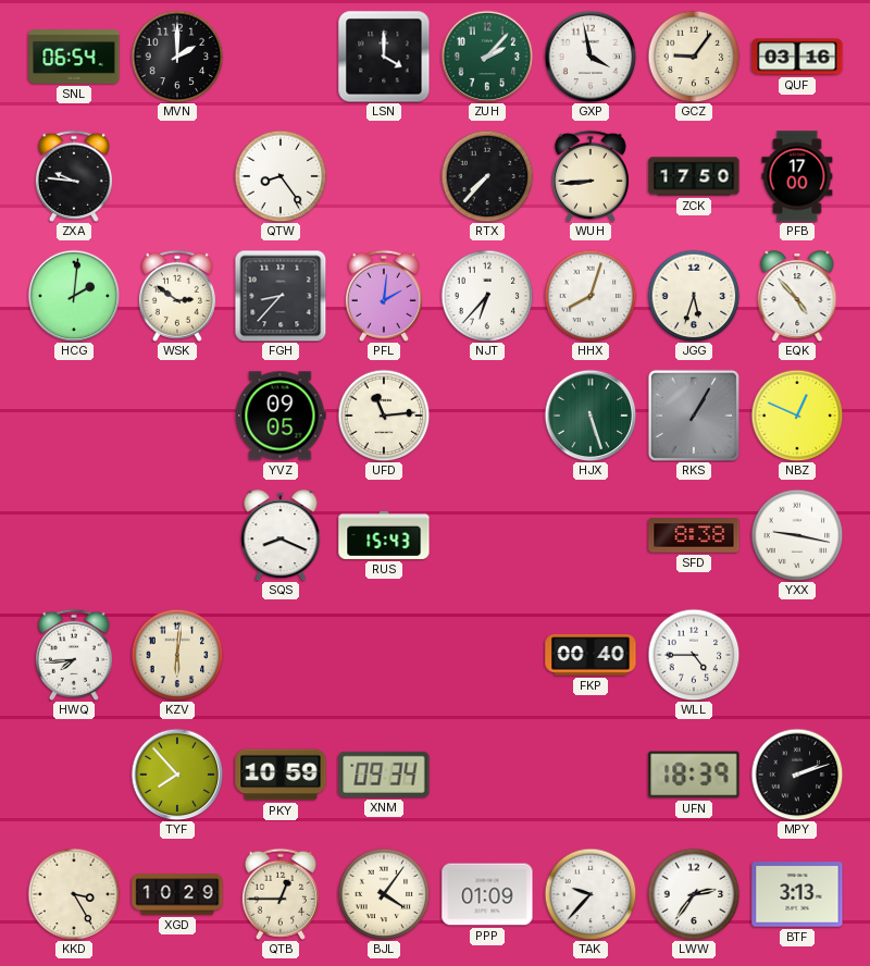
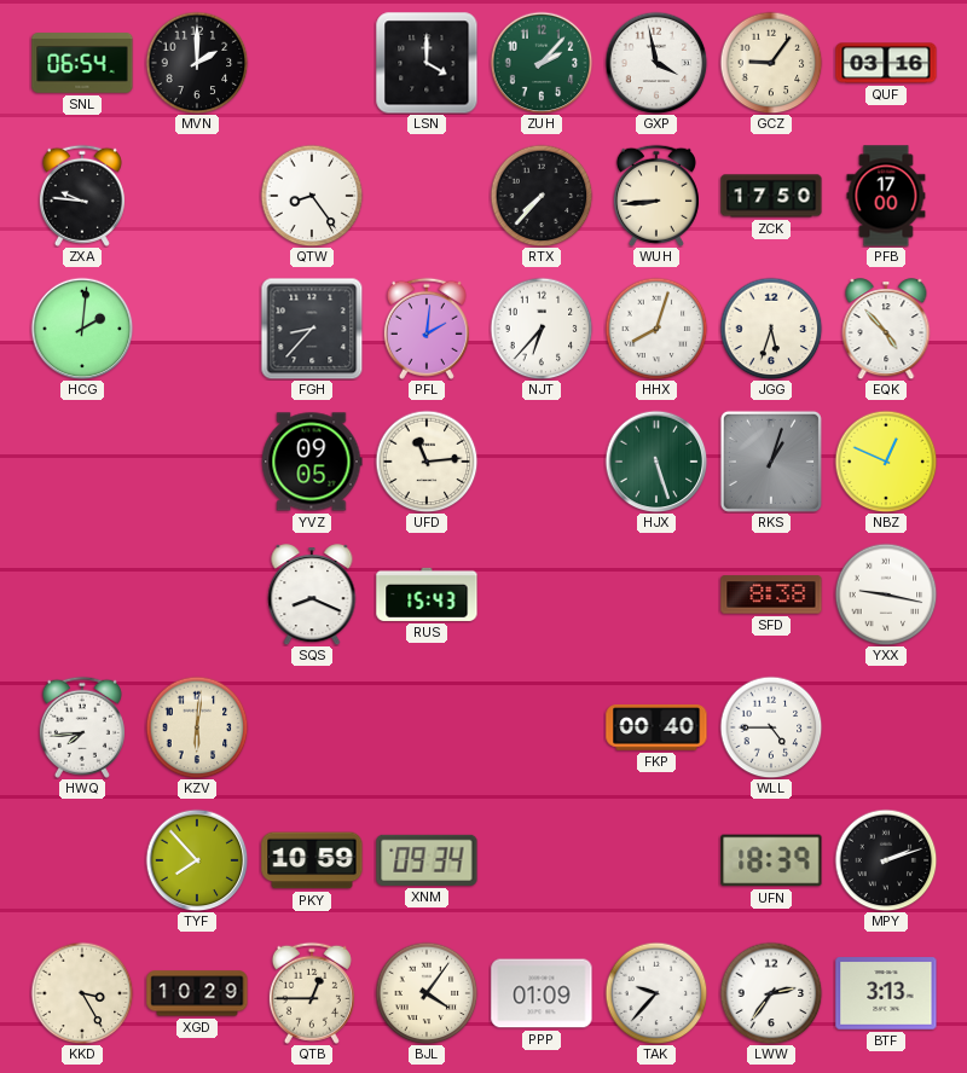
WSK: 2:51 -> none
RKS: 1:05 -> 1:03
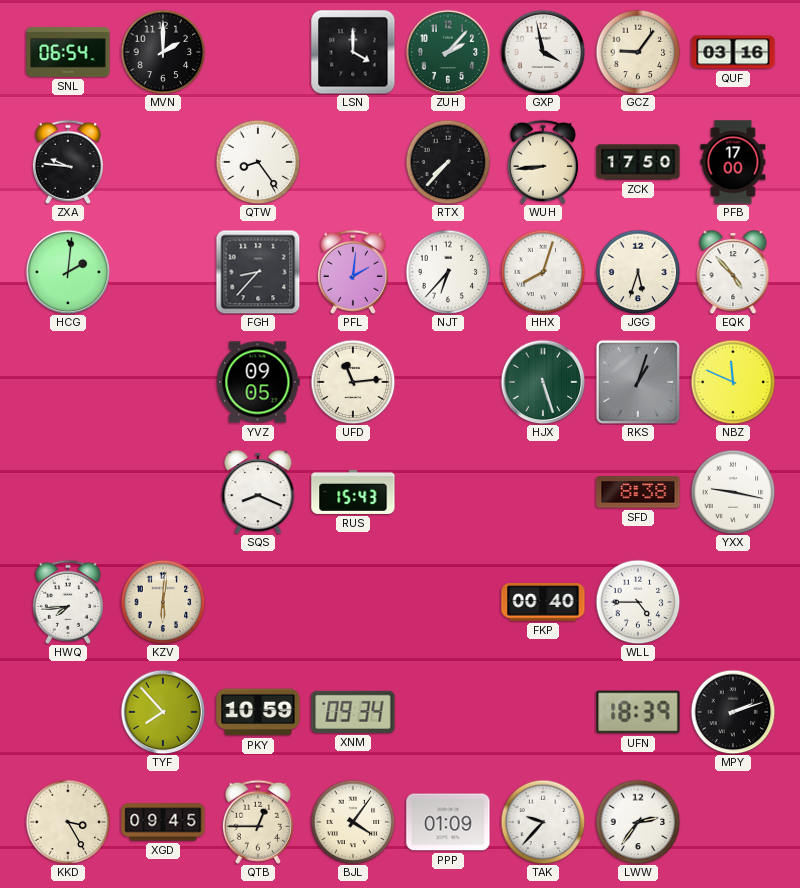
NBZ: 12:49 -> 11:49
XGD: 10:29 -> 09:45
BTF: 3:13 -> none
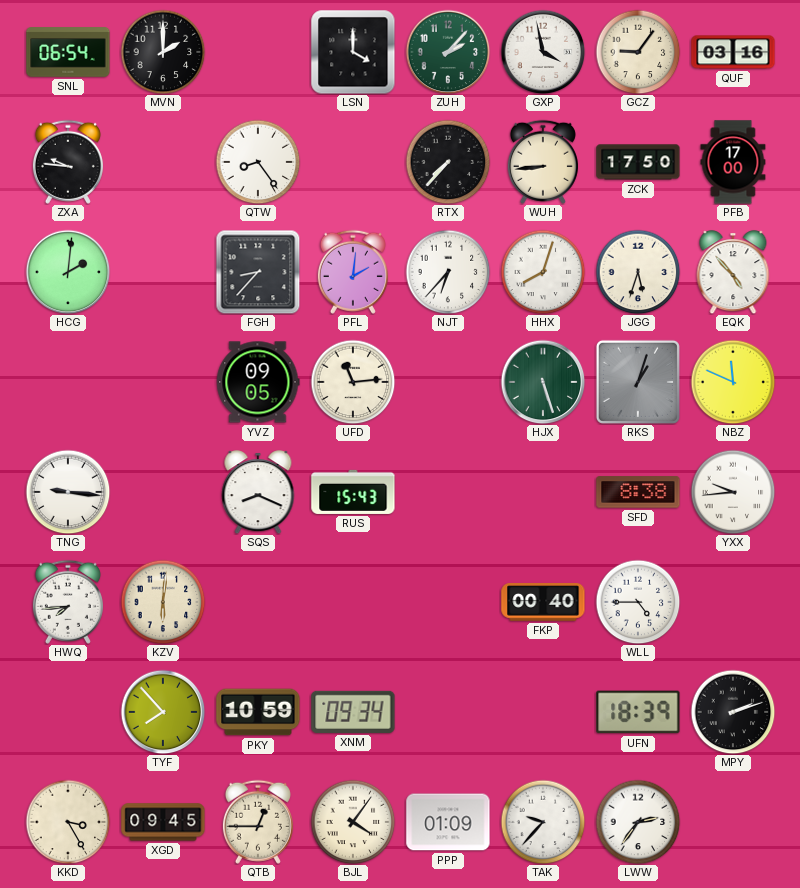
TNG: none -> 9:16
YXX: 9:17 -> 9:44
